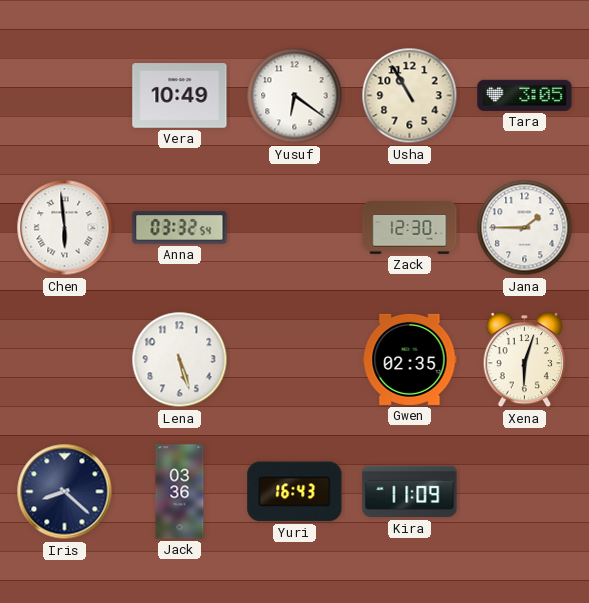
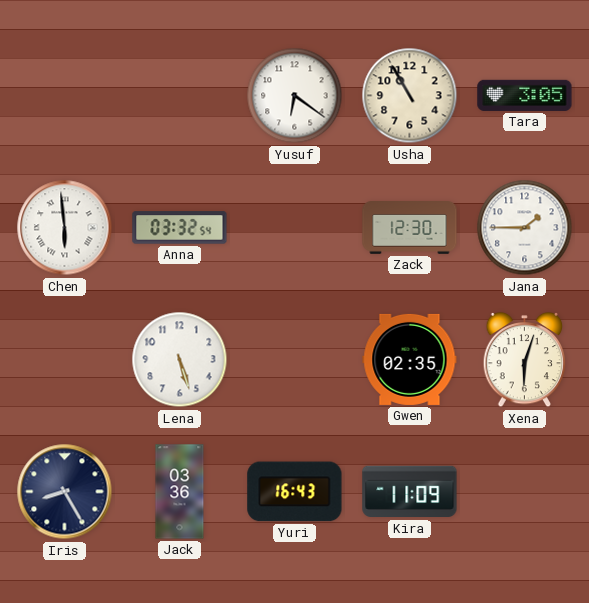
Vera: 10:49 -> none
Iris: 8:22 -> 8:25
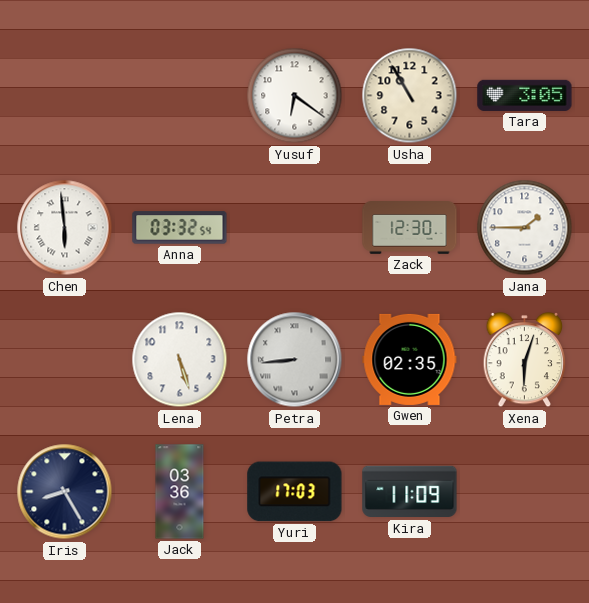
Petra: none -> 8:44
Yuri: 16:43 -> 17:03
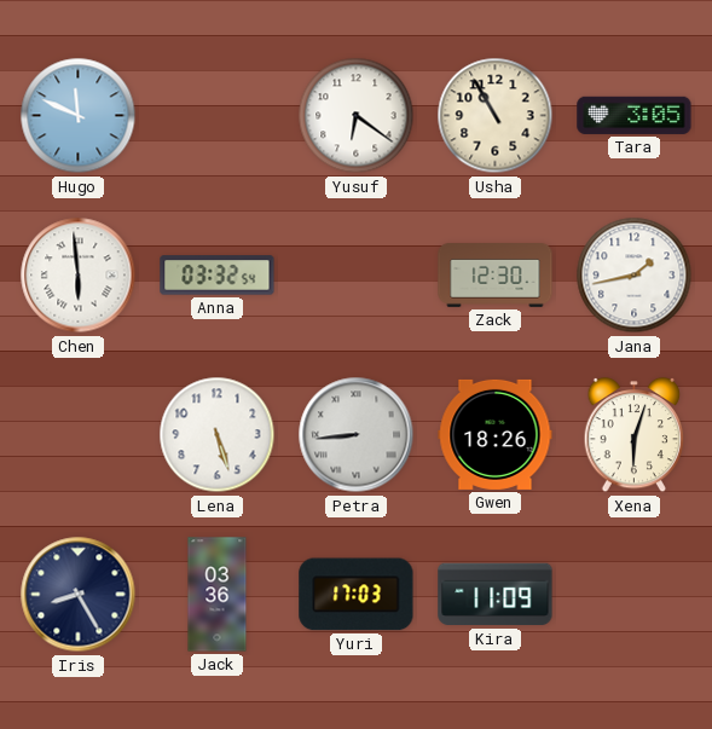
Hugo: none -> 11:49
Jana: 1:45 -> 1:43
Gwen: 02:35 -> 18:26
